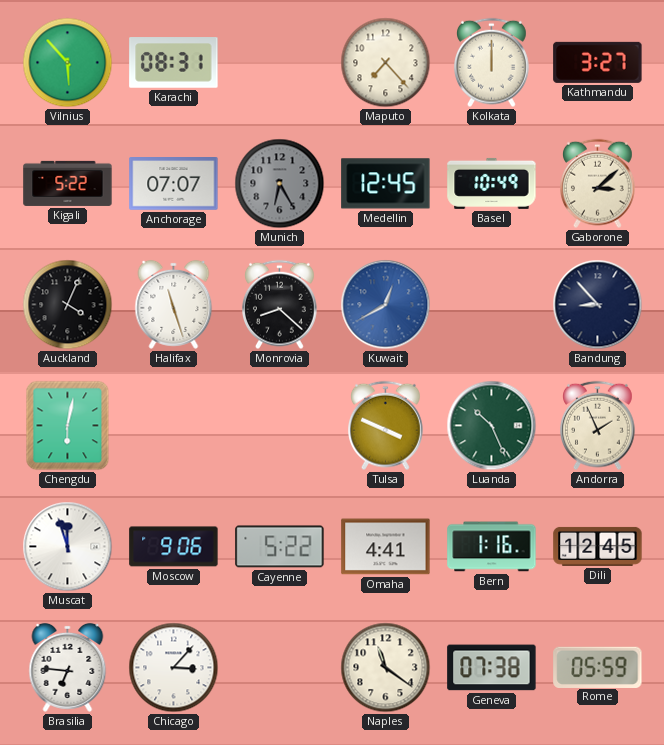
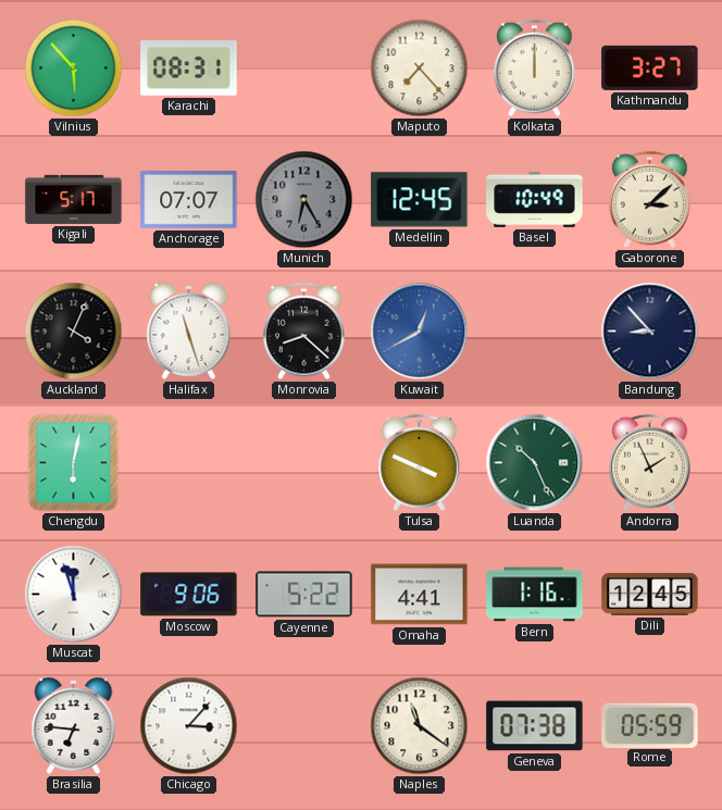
Kigali: 5:22 -> 5:17
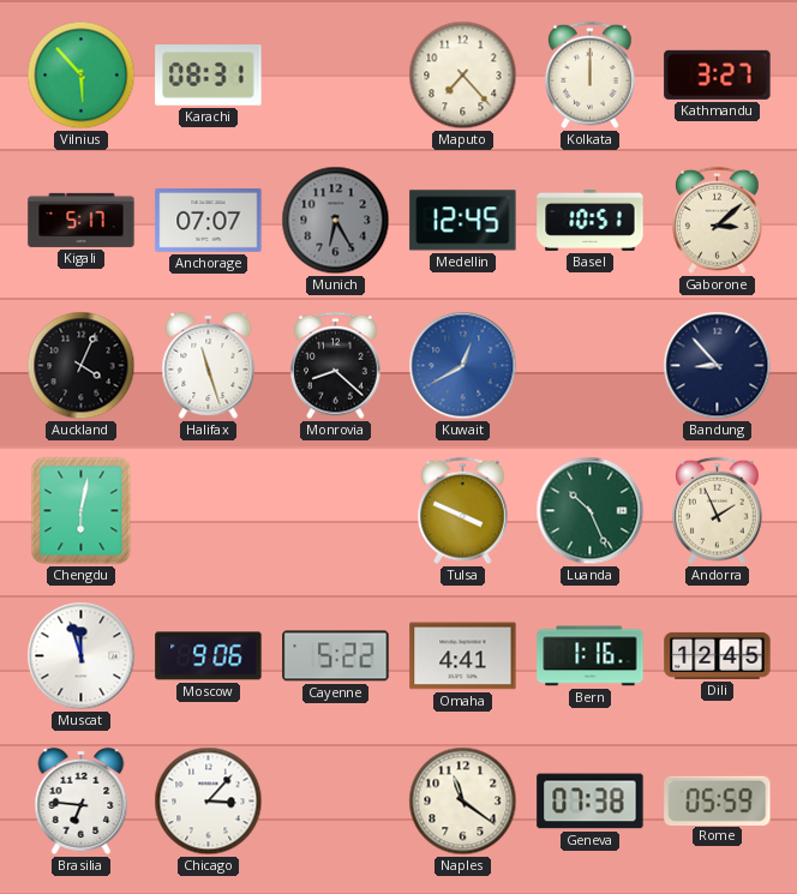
Basel: 10:49 -> 10:51
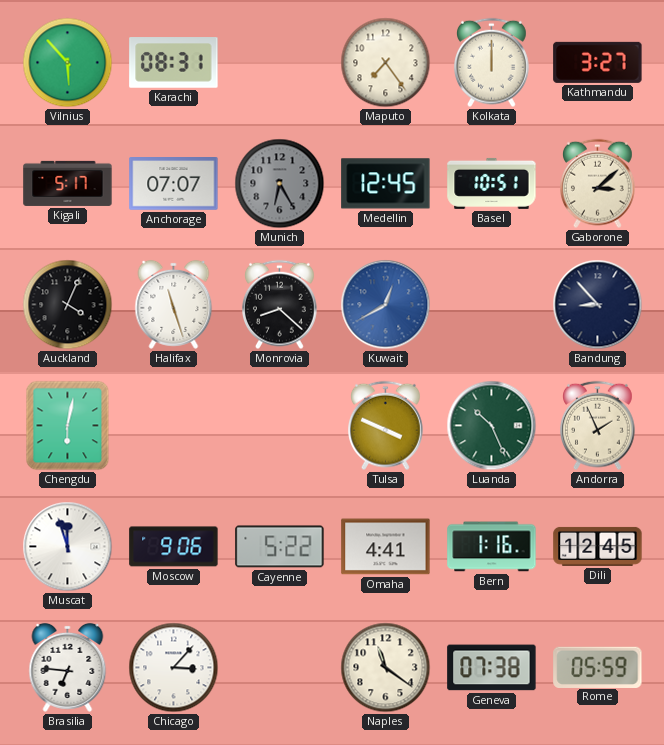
Maputo: 7:23 -> 7:24
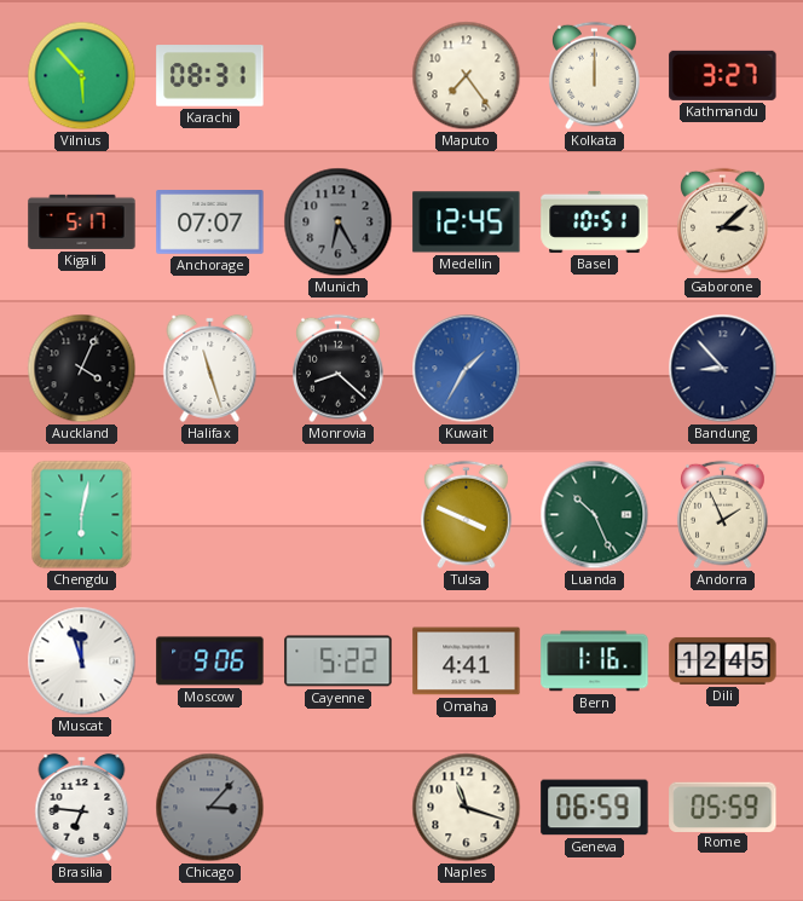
Kuwait: 12:40 -> 1:35
Chicago dial: white -> grey
Naples: 11:21 -> 11:18
Geneva: 07:38 -> 06:59
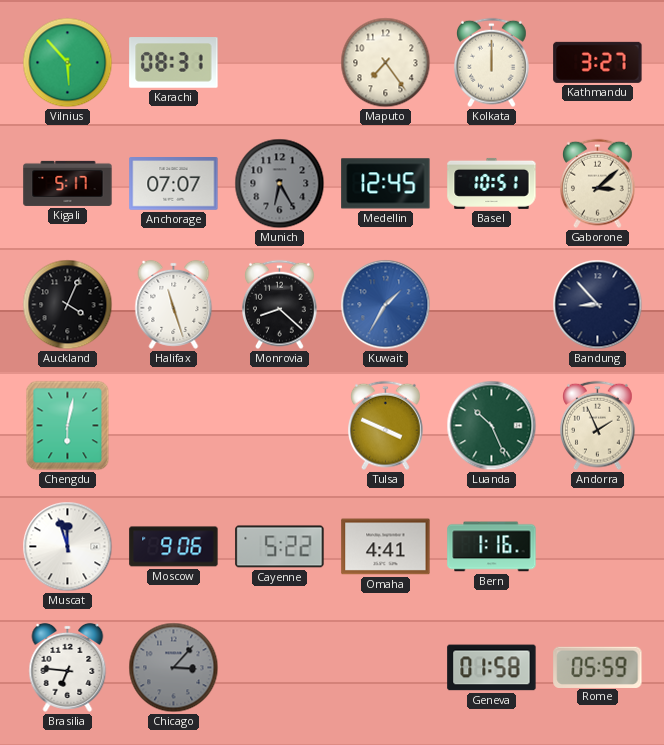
Dili: 12:45 -> none
Naples: 11:18 -> none
Geneva: 06:59 -> 01:58
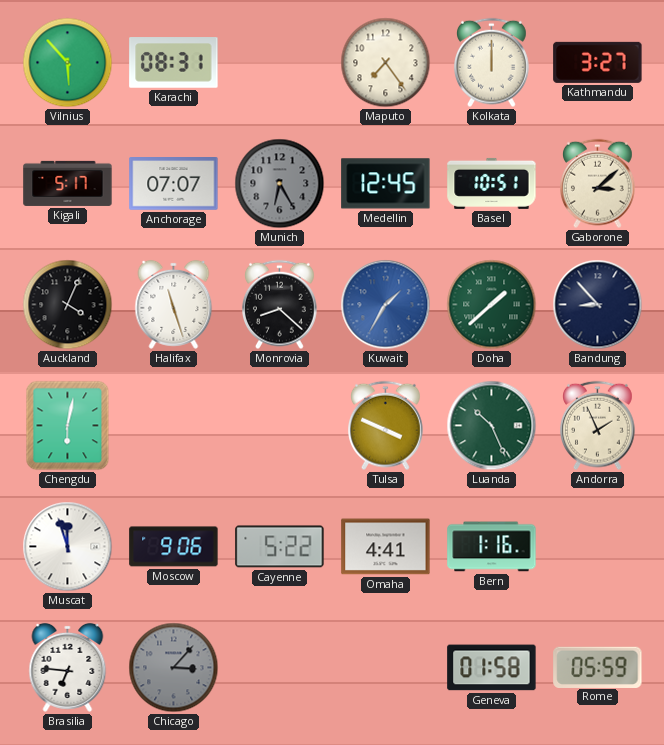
Doha: none -> 1:38
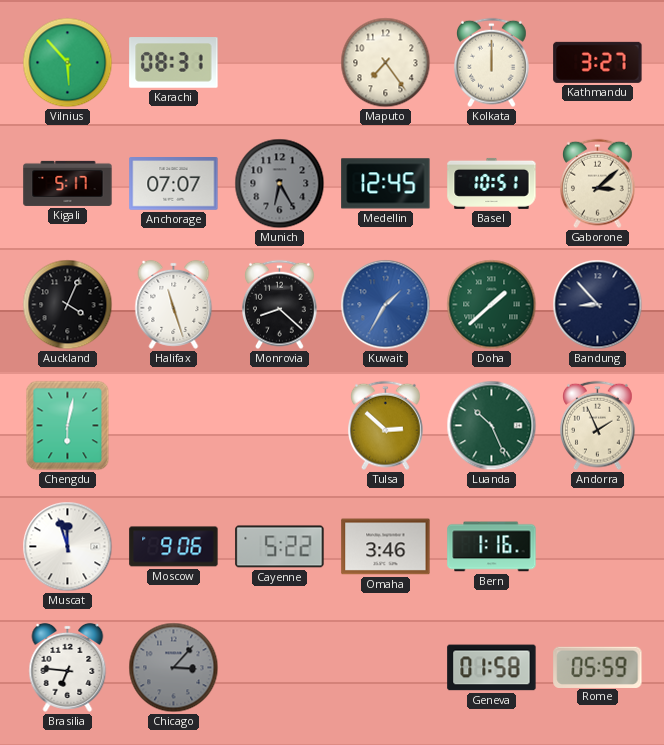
Tulsa: 3:49 -> 2:52
Omaha: 4:41 -> 3:46
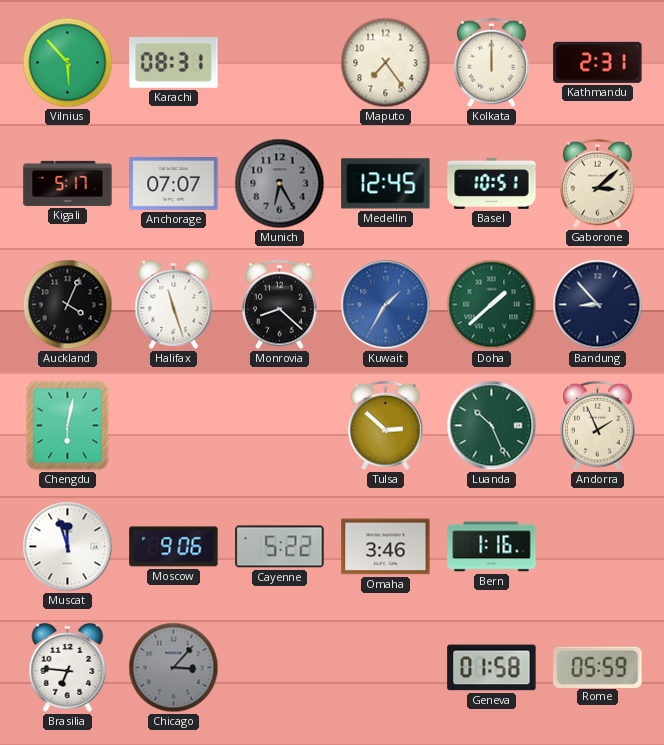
Kathmandu: 3:27 -> 2:31
